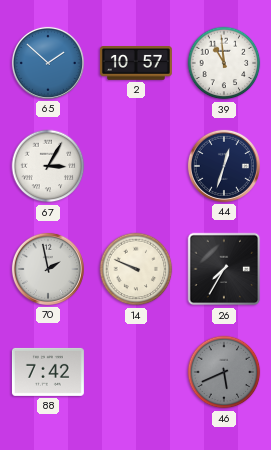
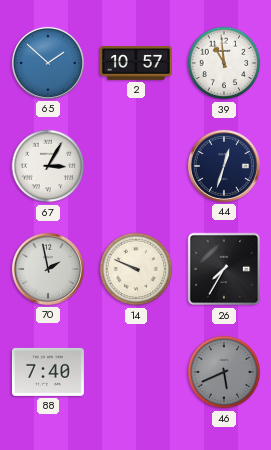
88: 7:42 -> 7:40
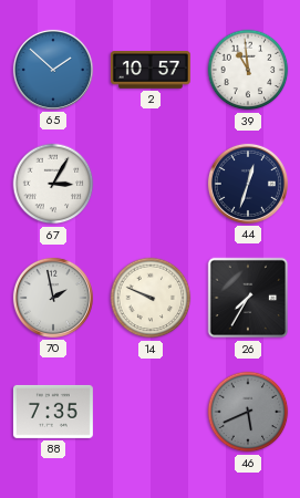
88: 7:40 -> 7:35
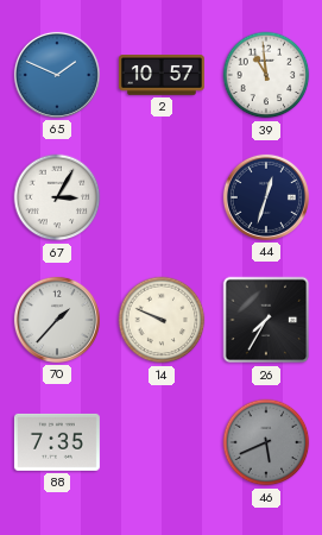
65: 1:52 -> 1:49
70: 1:58 -> 1:37
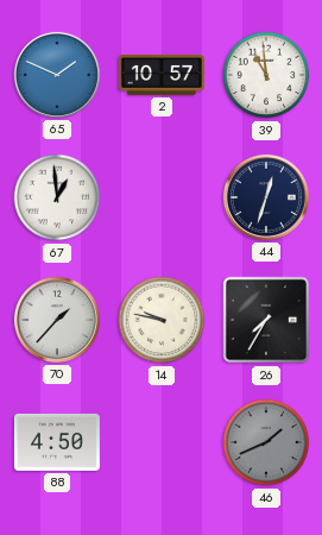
67: 3:05 -> 12:59
14: 9:49 -> 9:47
88: 7:35 -> 4:50
46: 5:41 -> 1:41
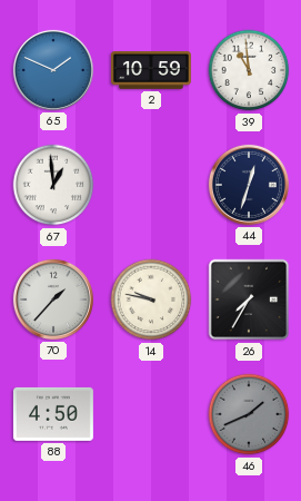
2: 10:57 -> 10:59
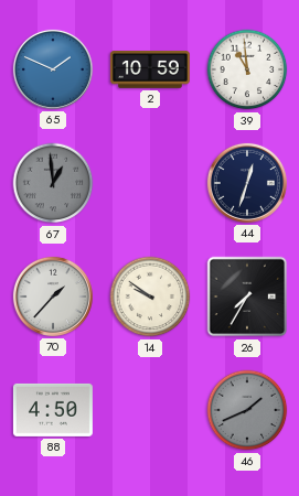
67 dial: white -> grey
14: 9:47 -> 9:51
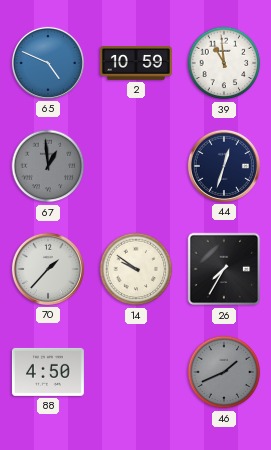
65: 1:49 -> 4:49
